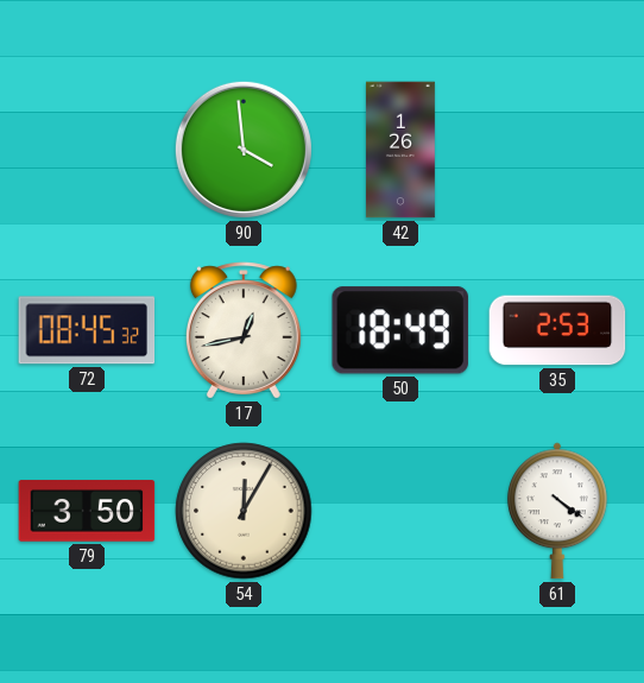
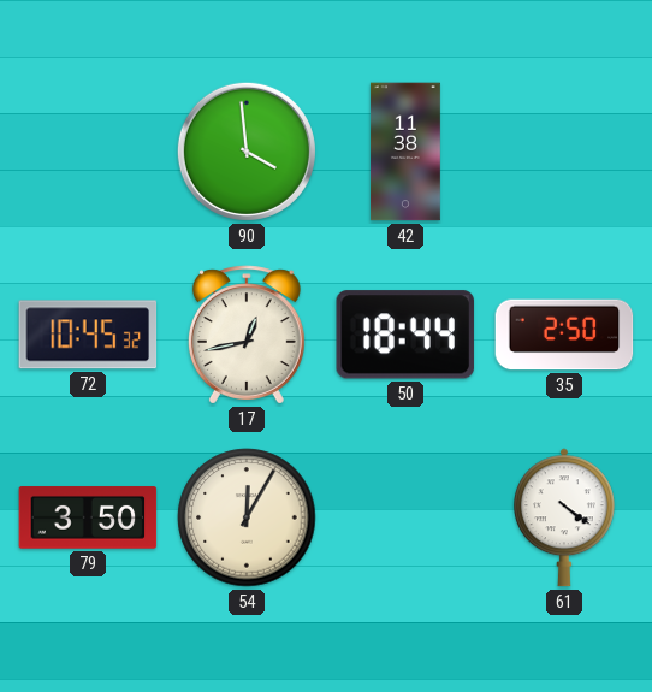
42: 1:26 -> 11:38
72: 08:45 -> 10:45
50: 18:49 -> 18:44
35: 2:53 -> 2:50
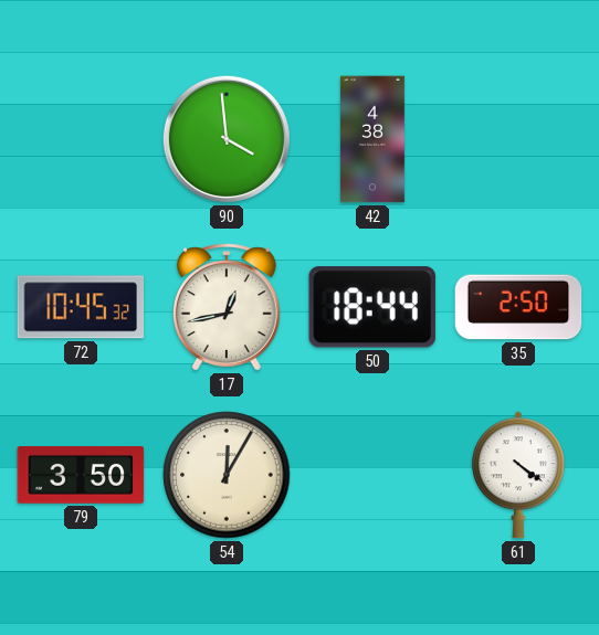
42: 11:38 -> 4:38
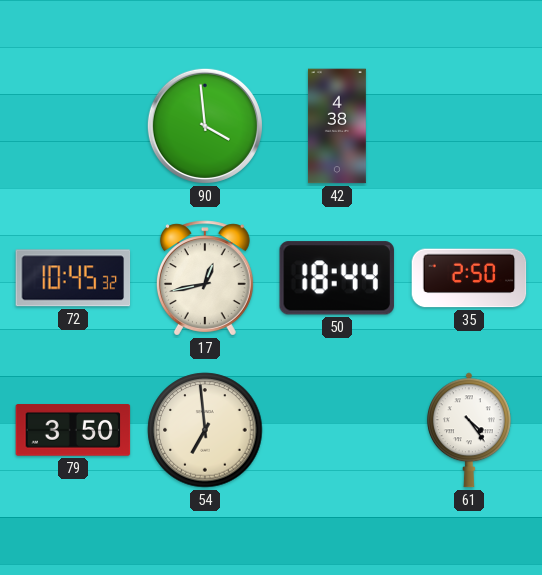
54: 12:05 -> 6:59
61: 4:21 -> 4:24
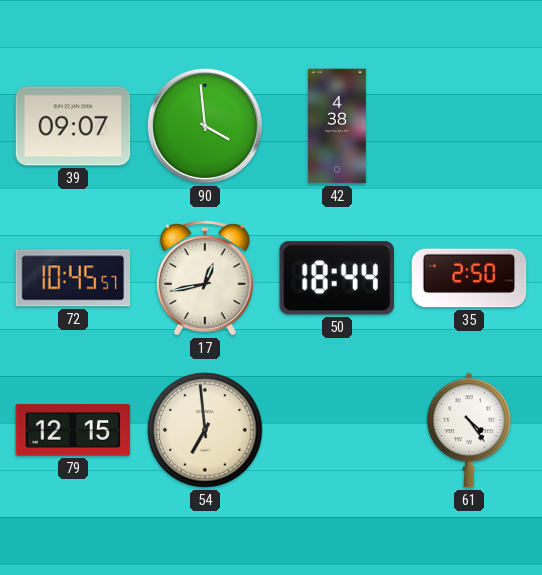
39: none -> 09:07
72: 10:45:32 -> 10:45:57
79: 3:50 -> 12:15
